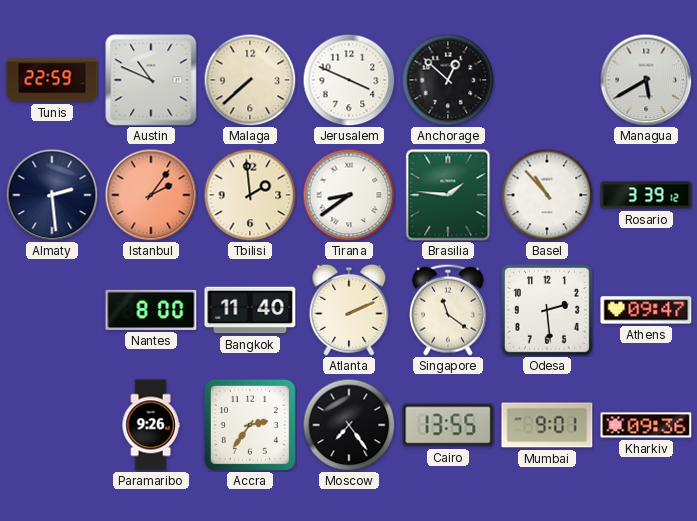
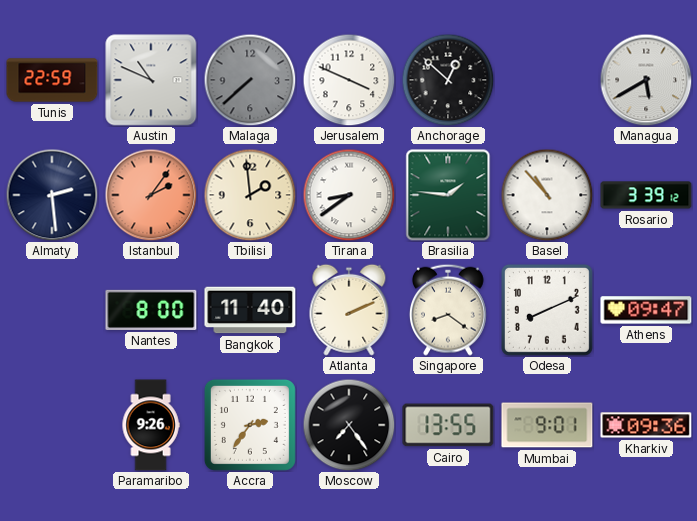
Malaga dial: cream -> grey
Singapore: 11:21 -> 8:21
Odesa: 2:29 -> 8:11
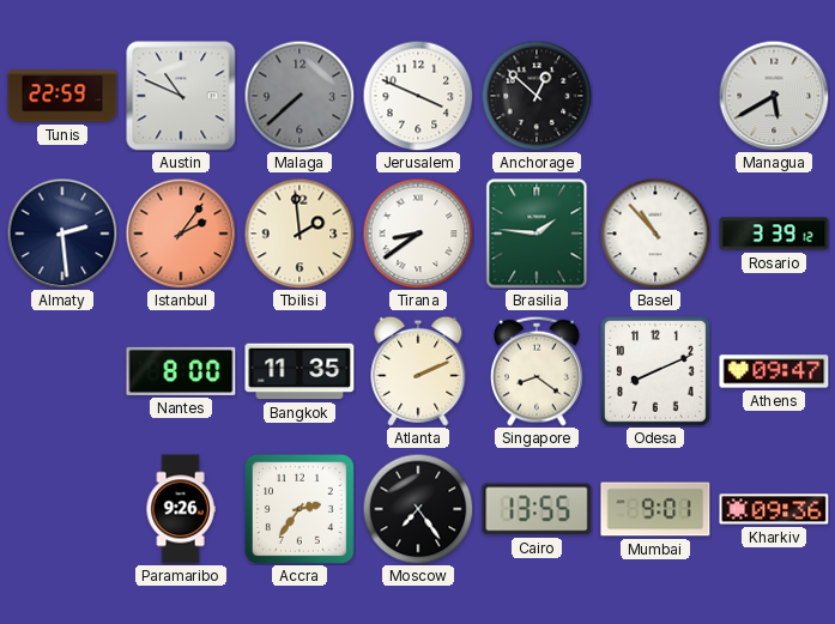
Bangkok: 11:40 -> 11:35
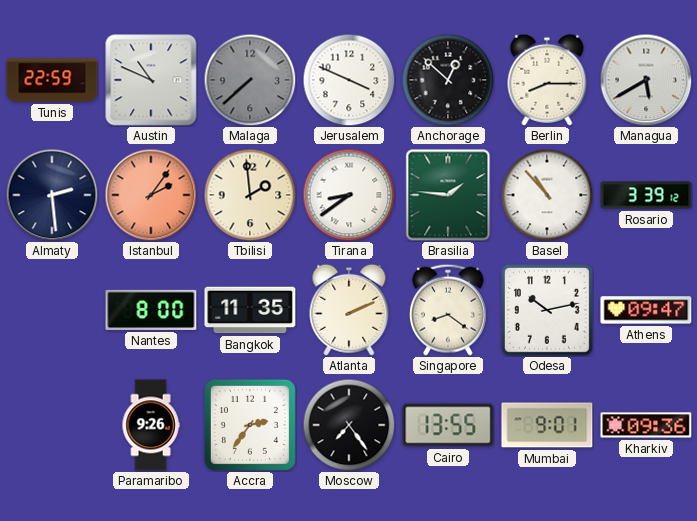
Berlin: none -> 8:15
Odesa: 8:11 -> 10:13
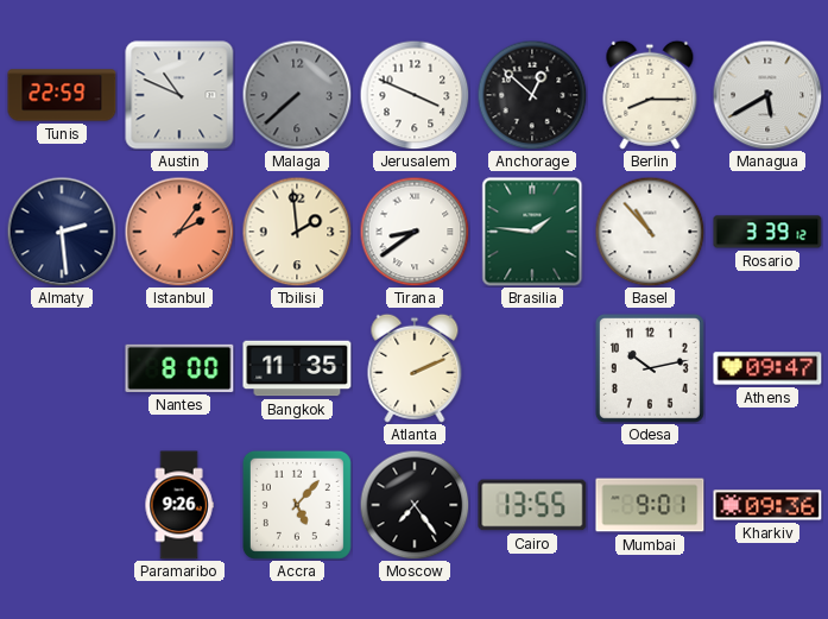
Singapore: 8:21 -> none
Accra: 2:36 -> 5:07
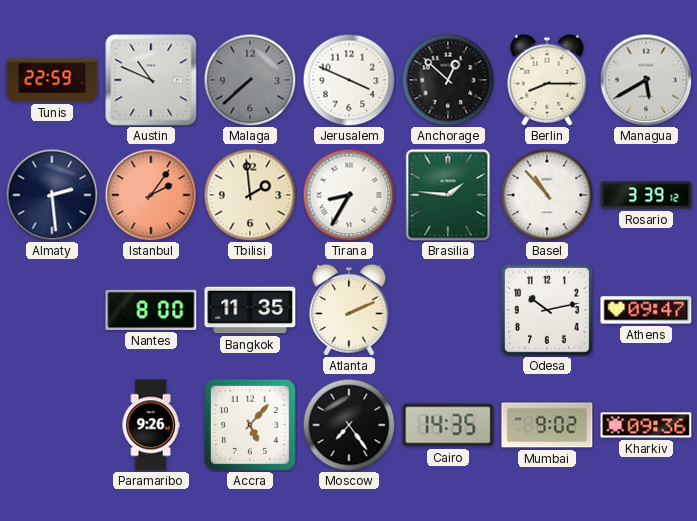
Tirana: 8:39 -> 8:35
Cairo: 13:55 -> 14:35
Mumbai: 9:01 -> 9:02
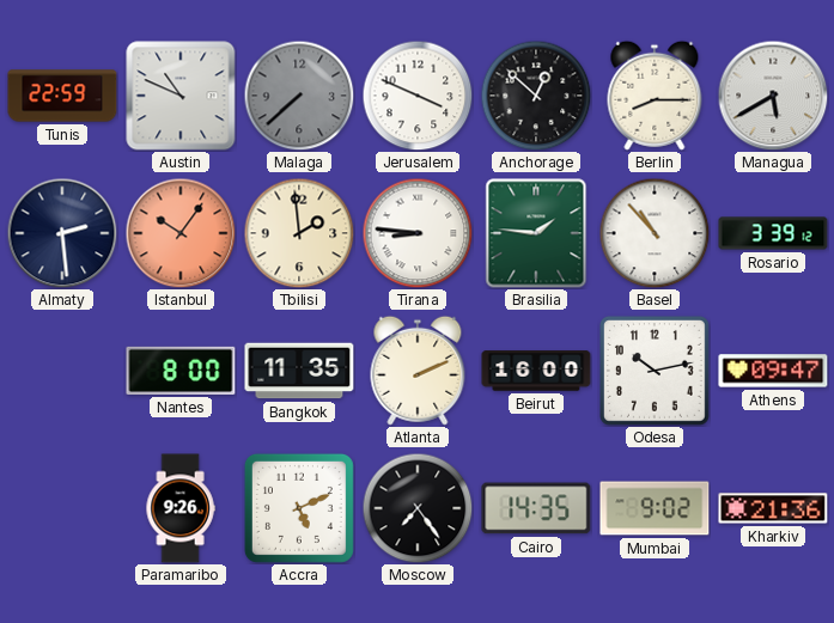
Istanbul: 2:06 -> 10:06
Tirana: 8:35 -> 8:46
Beirut: none -> 16:00
Accra: 5:07 -> 5:11
Kharkiv: 09:36 -> 21:36
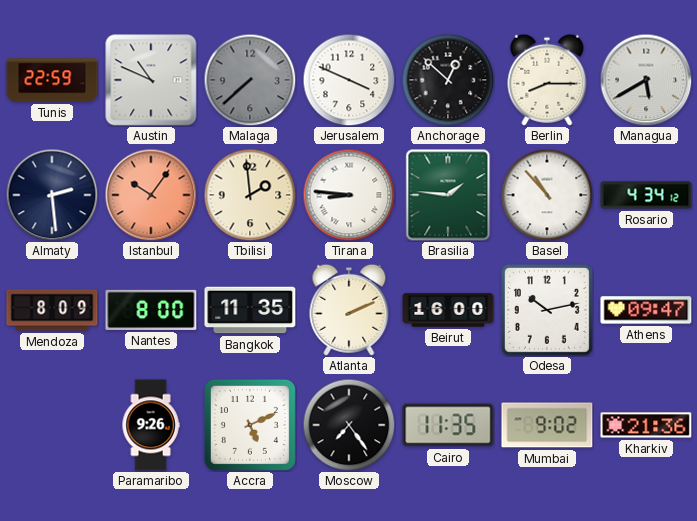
Rosario: 3:39 -> 4:34
Mendoza: none -> 8:09
Cairo: 14:35 -> 11:35
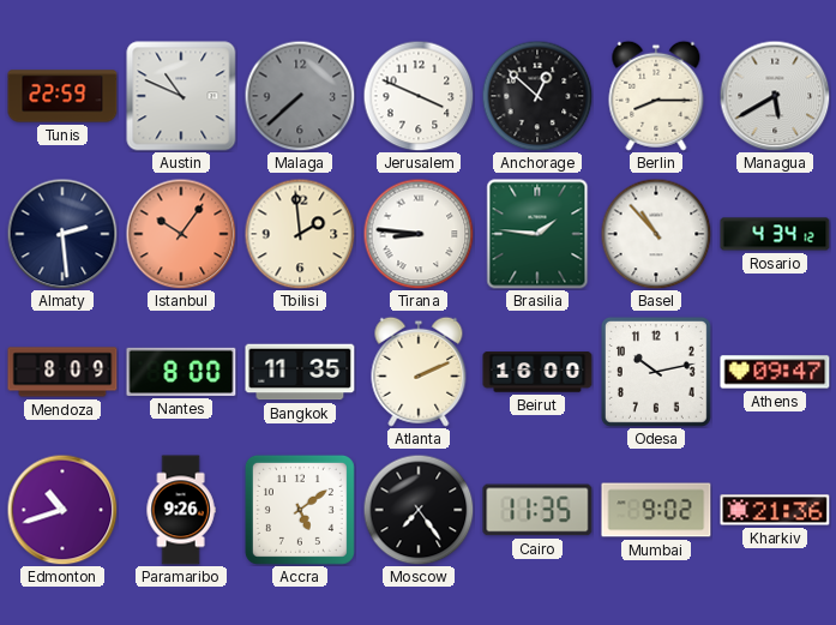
Edmonton: none -> 10:42
Accra: 5:11 -> 5:09
